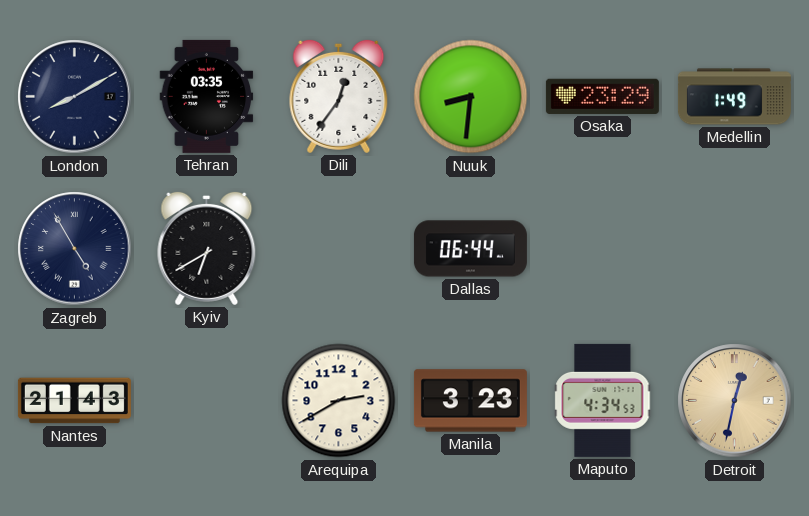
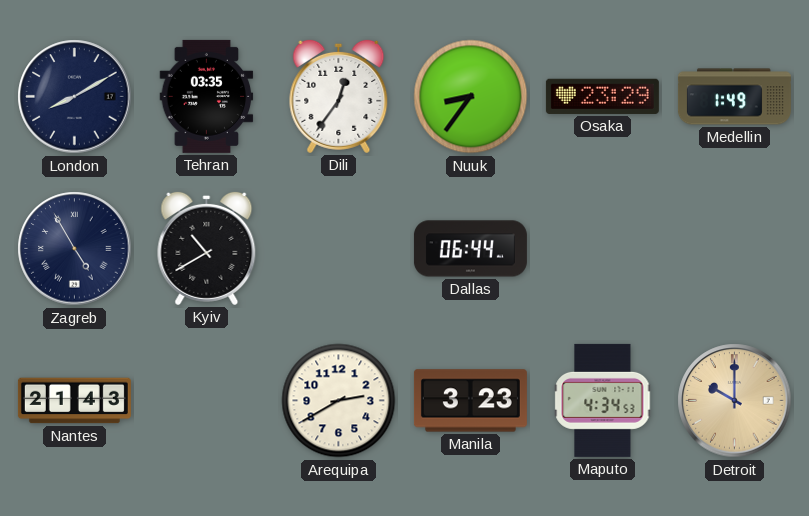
Nuuk: 8:31 -> 8:36
Kyiv: 6:40 -> 10:40
Detroit: 12:32 -> 10:00
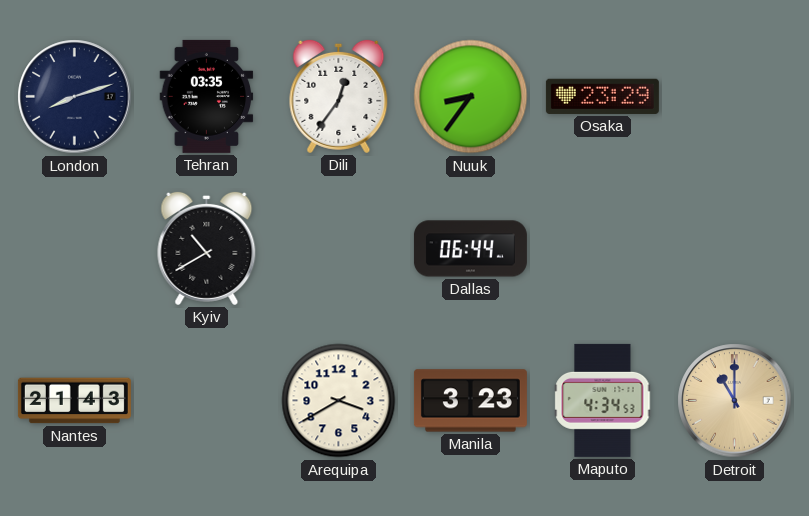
London: 8:10 -> 8:12
Medellin: 1:49 -> none
Zagreb: 4:55 -> none
Arequipa: 2:40 -> 3:40
Detroit: 10:00 -> 11:00
